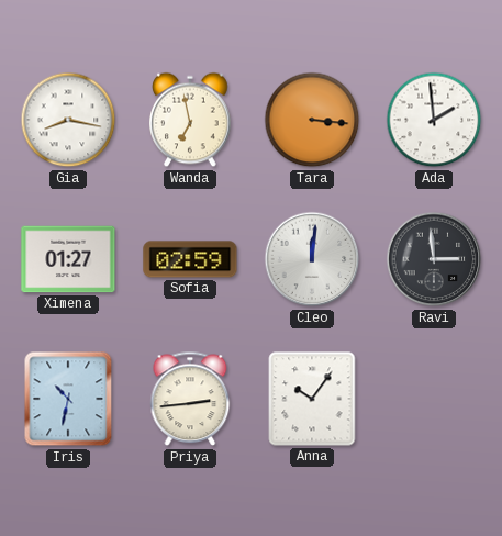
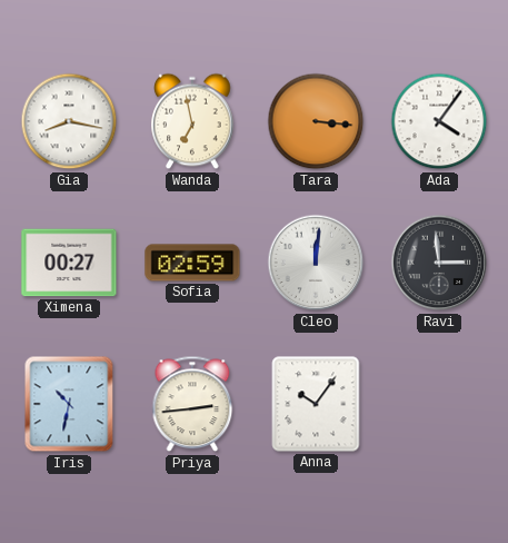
Ada: 1:59 -> 4:06
Ximena: 01:27 -> 00:27
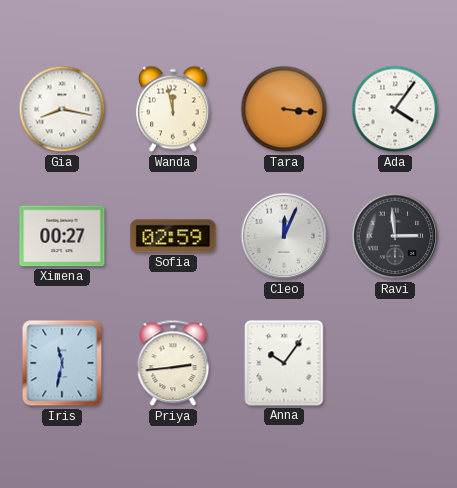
Wanda: 6:58 -> 11:58
Cleo: 12:01 -> 12:04
Iris: 10:32 -> 11:32
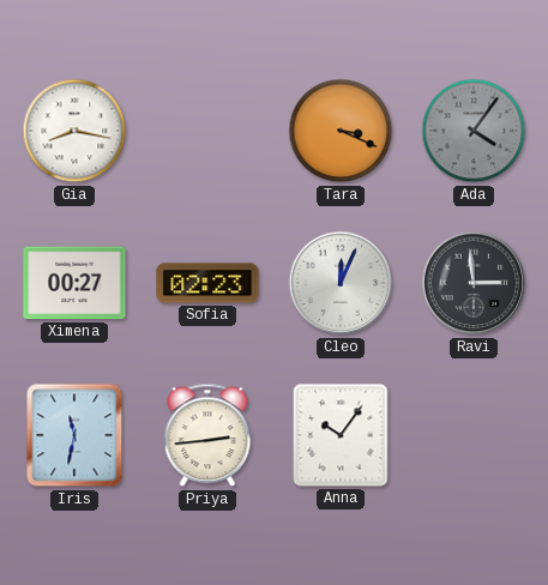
Wanda: 11:58 -> none
Tara: 3:16 -> 3:19
Ada dial: white -> grey
Sofia: 02:59 -> 02:23
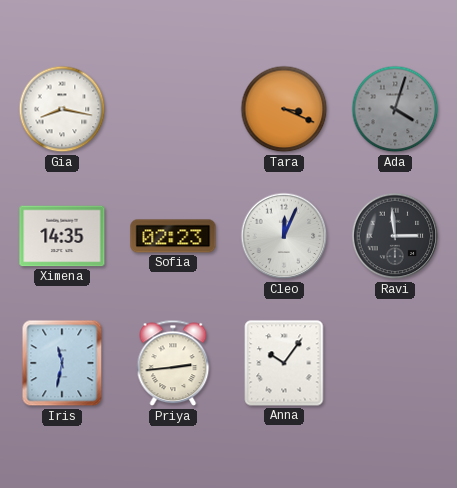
Ada: 4:06 -> 4:03
Ximena: 00:27 -> 14:35
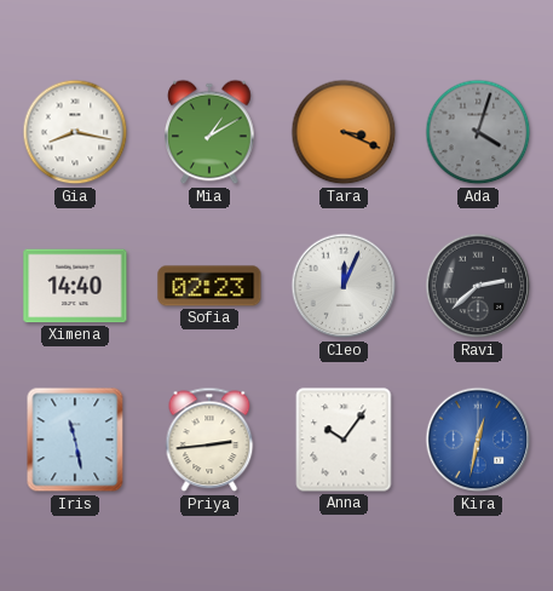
Mia: none -> 1:10
Ximena: 14:35 -> 14:40
Ravi: 2:59 -> 2:38
Iris: 11:32 -> 11:28
Kira: none -> 12:32
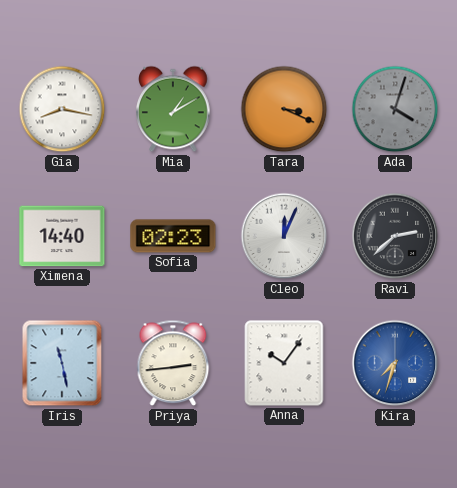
Kira: 12:32 -> 7:33
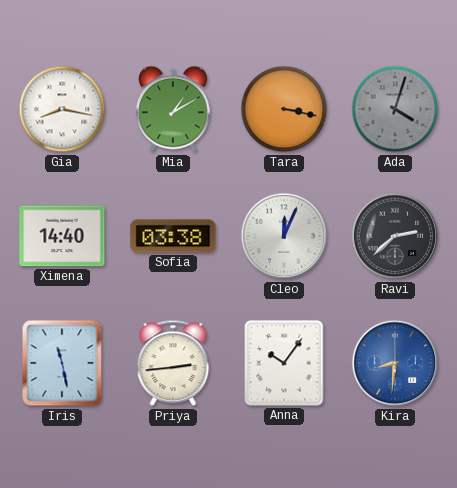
Tara: 3:19 -> 3:17
Sofia: 02:23 -> 03:38
Kira: 7:33 -> 8:31
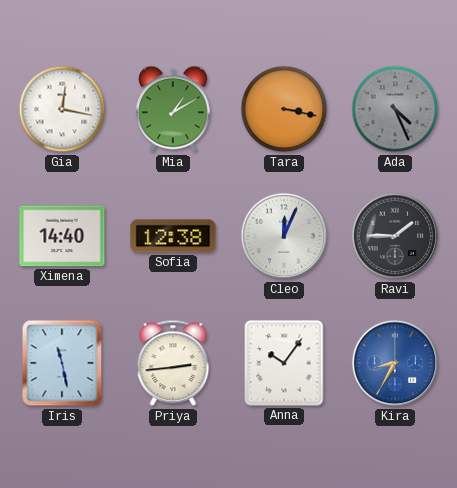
Gia: 8:17 -> 12:17
Ada: 4:03 -> 4:26
Sofia: 03:38 -> 12:38
Ravi: 2:38 -> 1:45
Kira: 8:31 -> 8:35
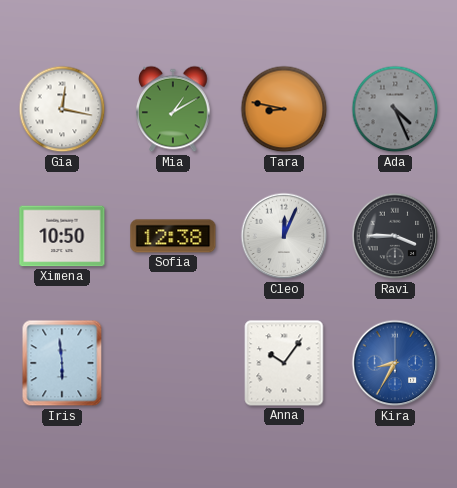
Tara: 3:17 -> 8:47
Ximena: 14:40 -> 10:50
Ravi: 1:45 -> 3:45
Iris: 11:28 -> 5:59
Priya: 2:44 -> none
